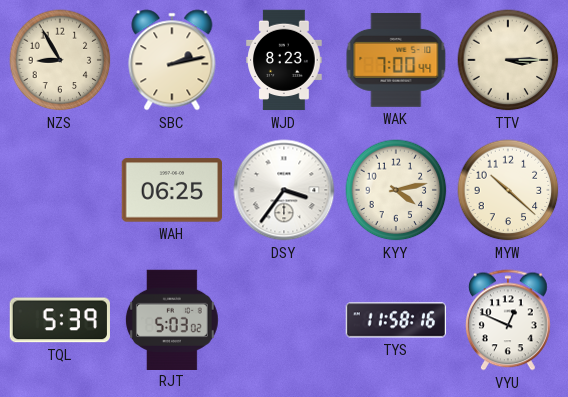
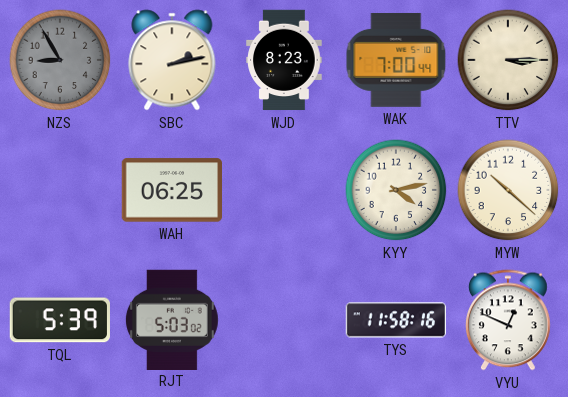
NZS dial: cream -> grey
DSY: 3:36 -> none
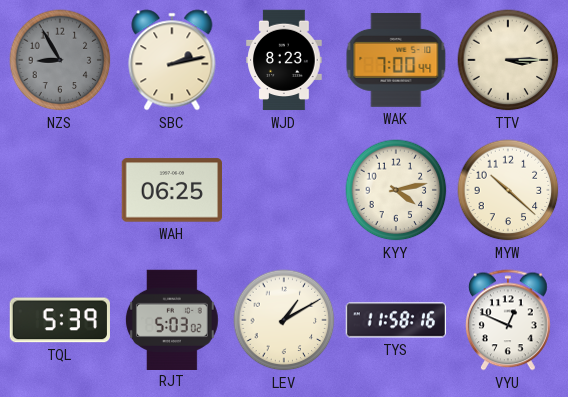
LEV: none -> 1:10
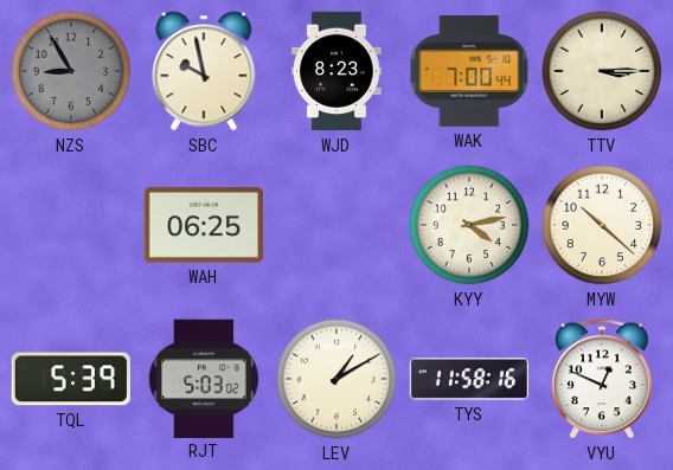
SBC: 2:13 -> 9:58
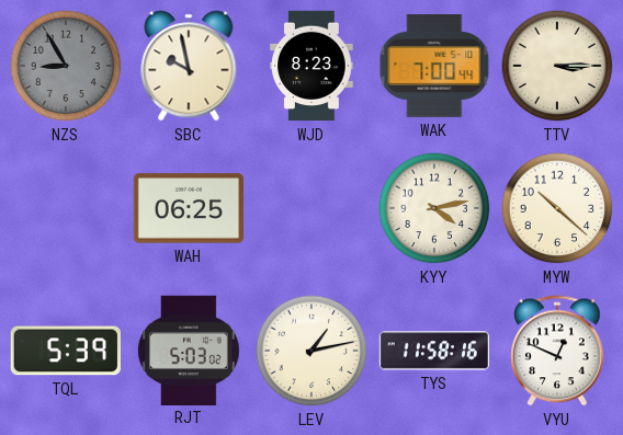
LEV: 1:10 -> 1:13
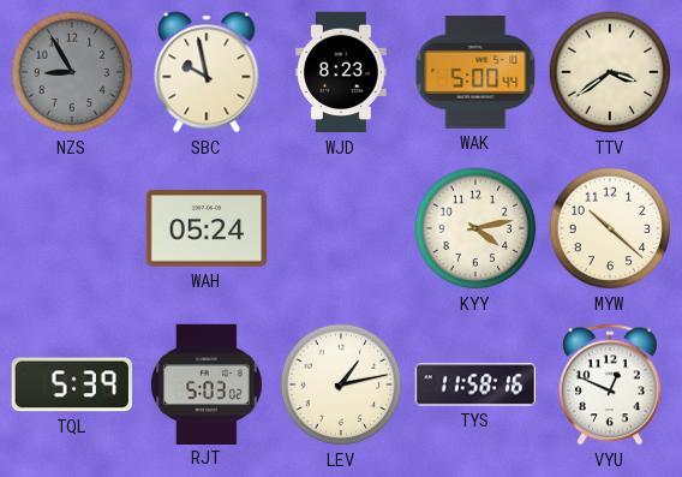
WAK: 7:00 -> 5:00
TTV: 3:15 -> 3:39
WAH: 06:25 -> 05:24
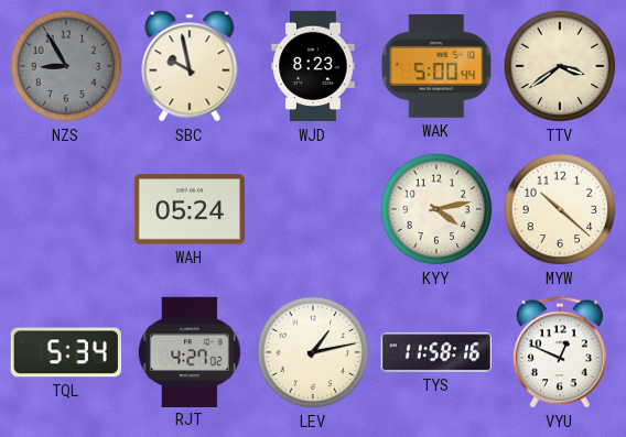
TQL: 5:39 -> 5:34
RJT: 5:03 -> 4:27
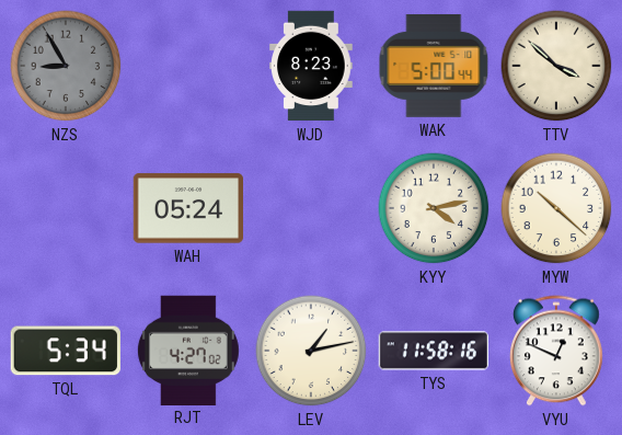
SBC: 9:58 -> none
TTV: 3:39 -> 3:52
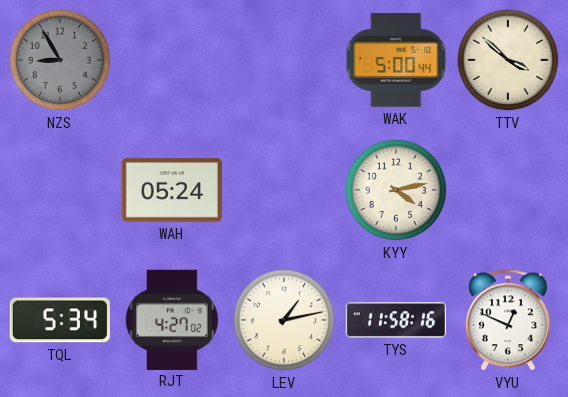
WJD: 8:23 -> none
MYW: 10:22 -> none
